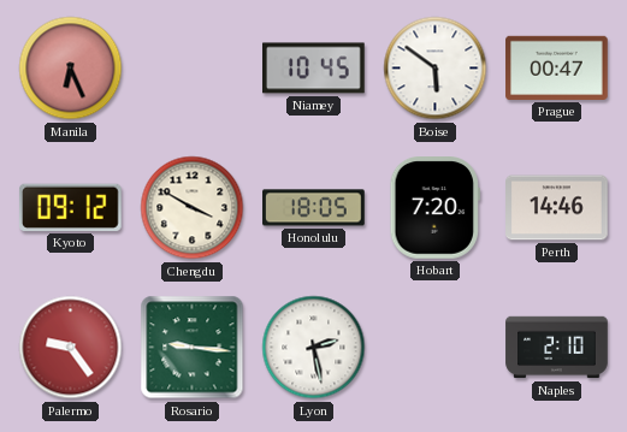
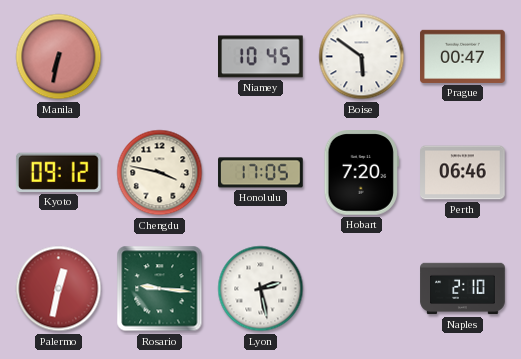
Manila: 6:26 -> 6:32
Chengdu: 3:50 -> 3:47
Honolulu: 18:05 -> 17:05
Perth: 14:46 -> 06:46
Palermo: 9:24 -> 12:32
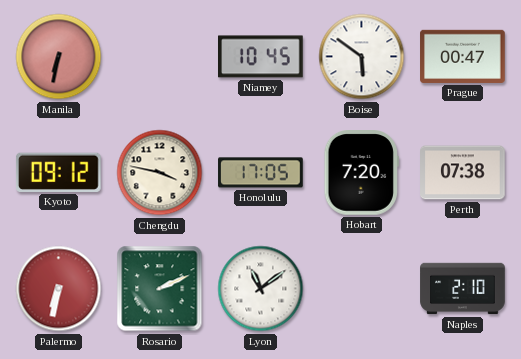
Perth: 06:46 -> 07:38
Palermo: 12:32 -> 6:32
Rosario: 9:16 -> 2:11
Lyon: 2:28 -> 11:09
